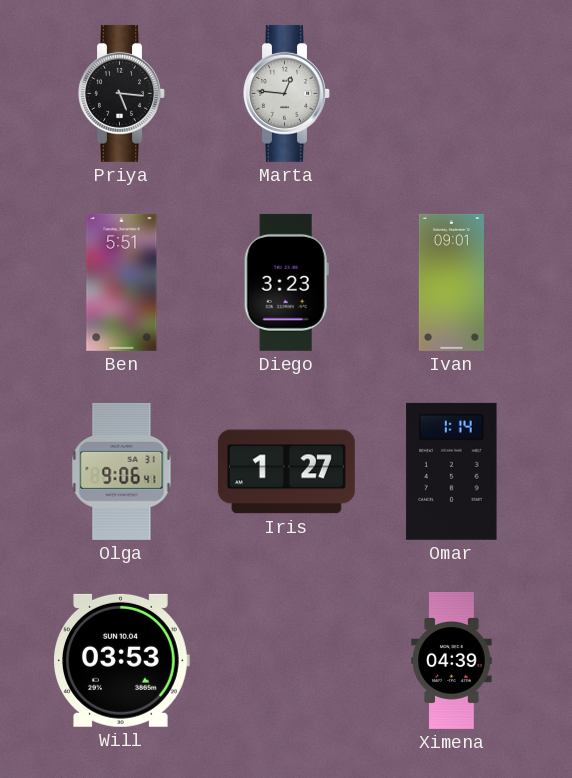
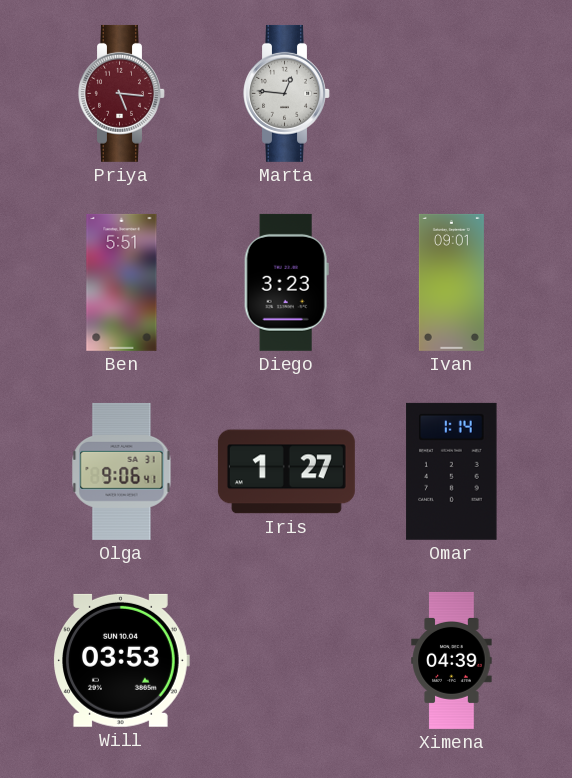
Priya dial: black -> burgundy
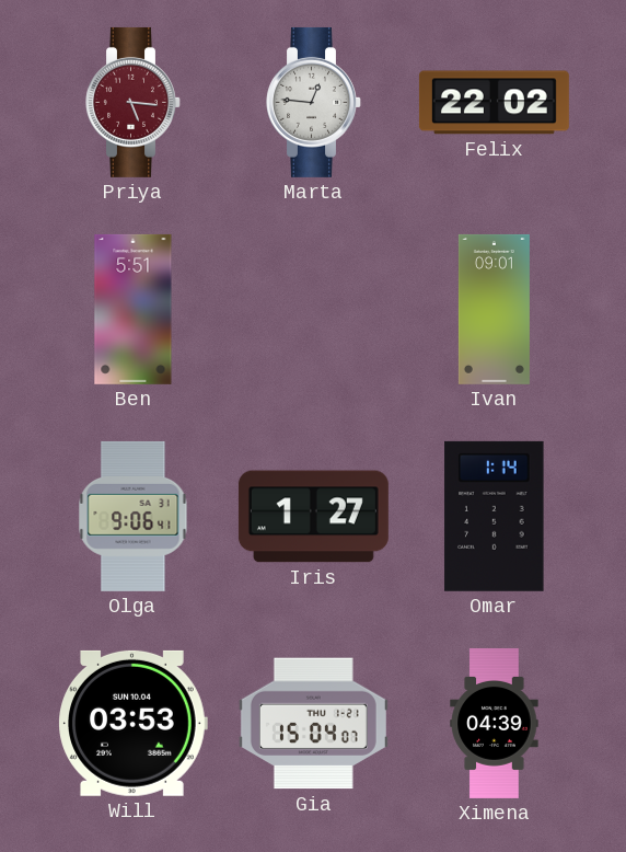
Felix: none -> 22:02
Diego: 3:23 -> none
Gia: none -> 15:04
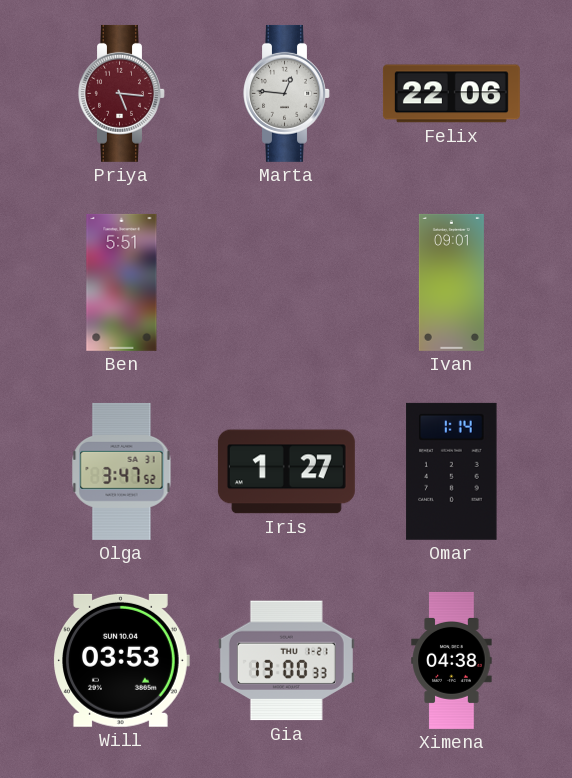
Felix: 22:02 -> 22:06
Olga: 9:06 -> 3:47
Gia: 15:04 -> 13:00
Ximena: 04:39 -> 04:38
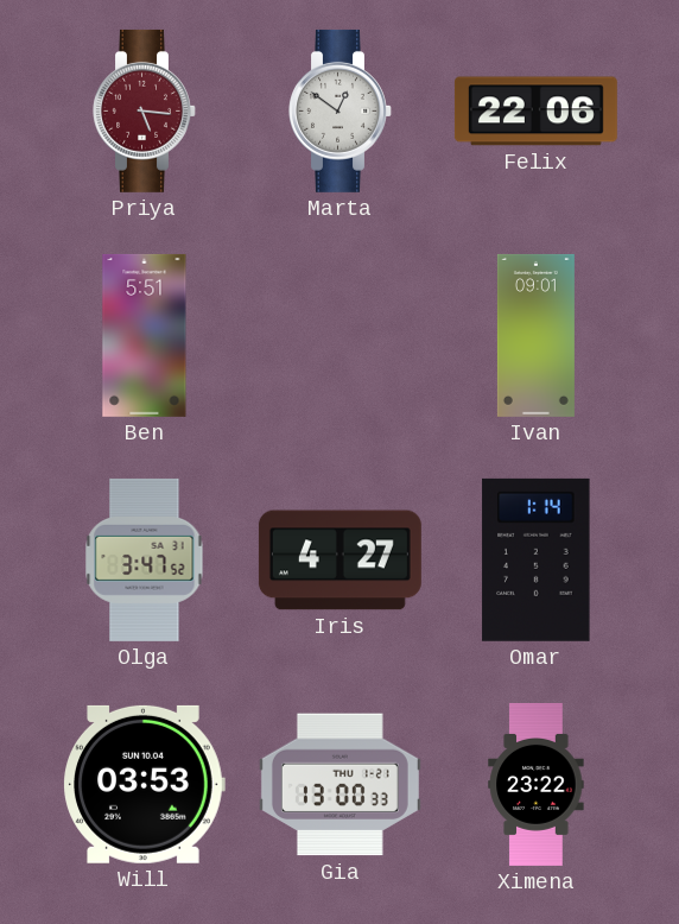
Marta: 12:46 -> 12:51
Iris: 1:27 -> 4:27
Ximena: 04:38 -> 23:22
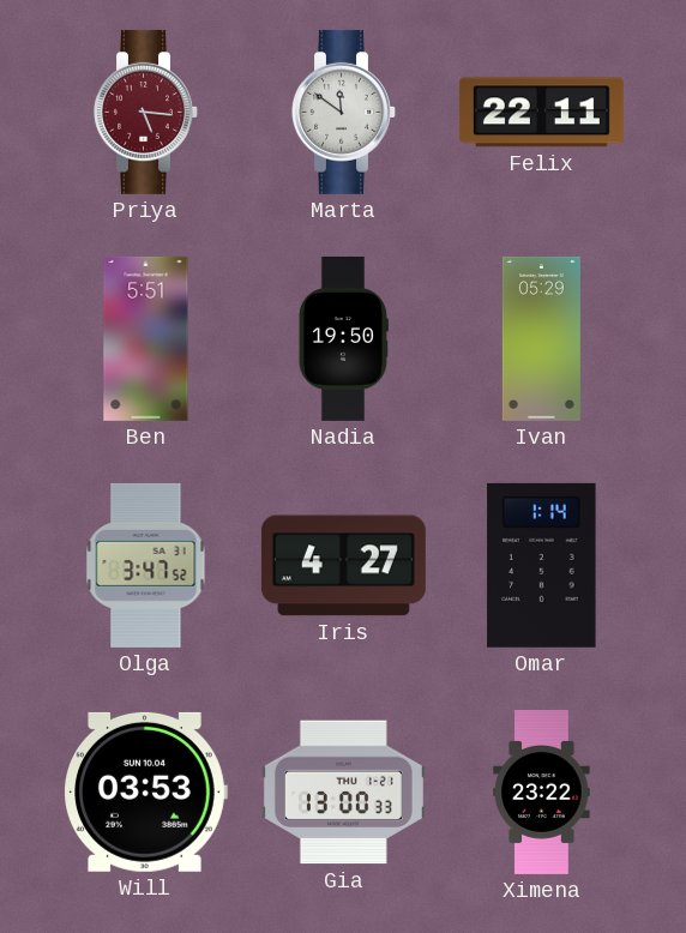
Marta: 12:51 -> 11:51
Felix: 22:06 -> 22:11
Nadia: none -> 19:50
Ivan: 09:01 -> 05:29
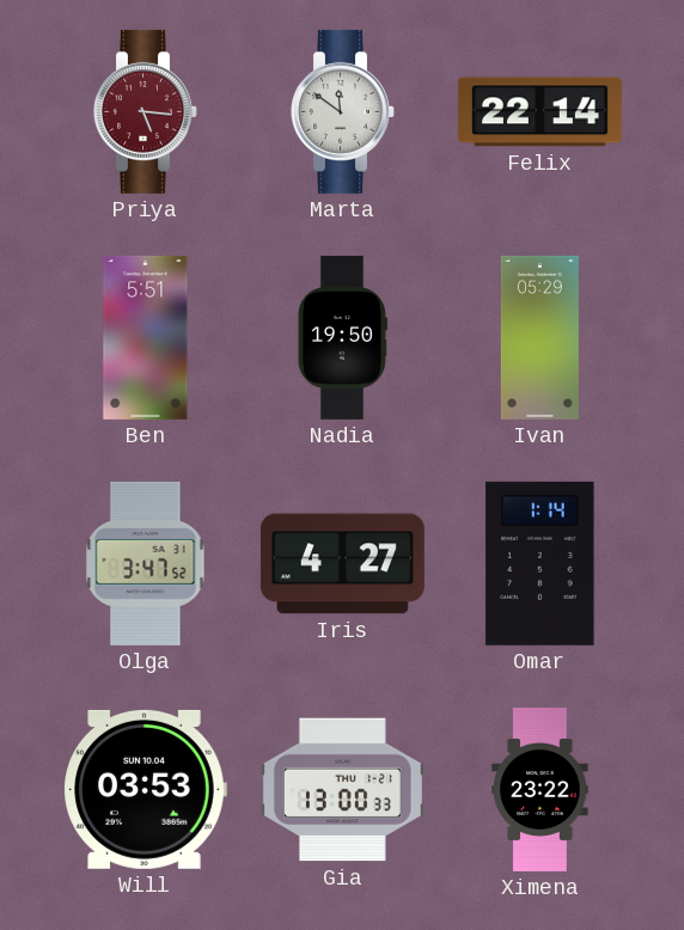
Felix: 22:11 -> 22:14
